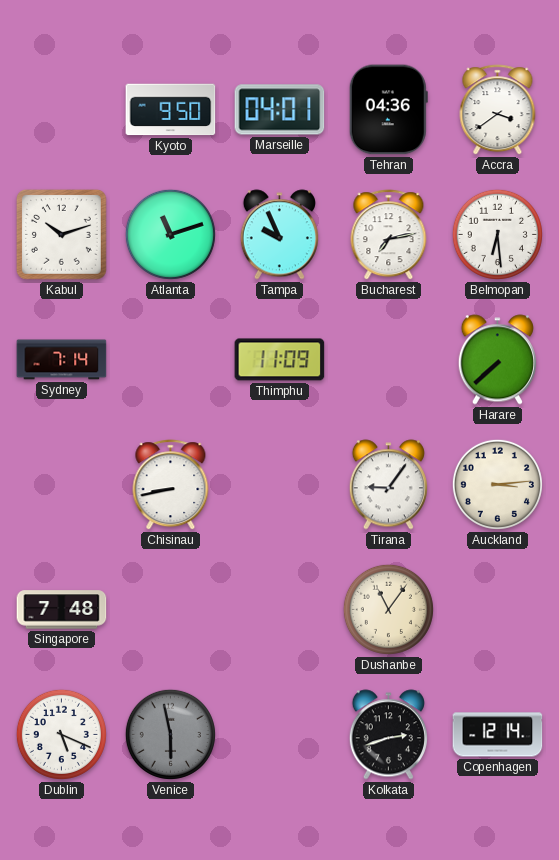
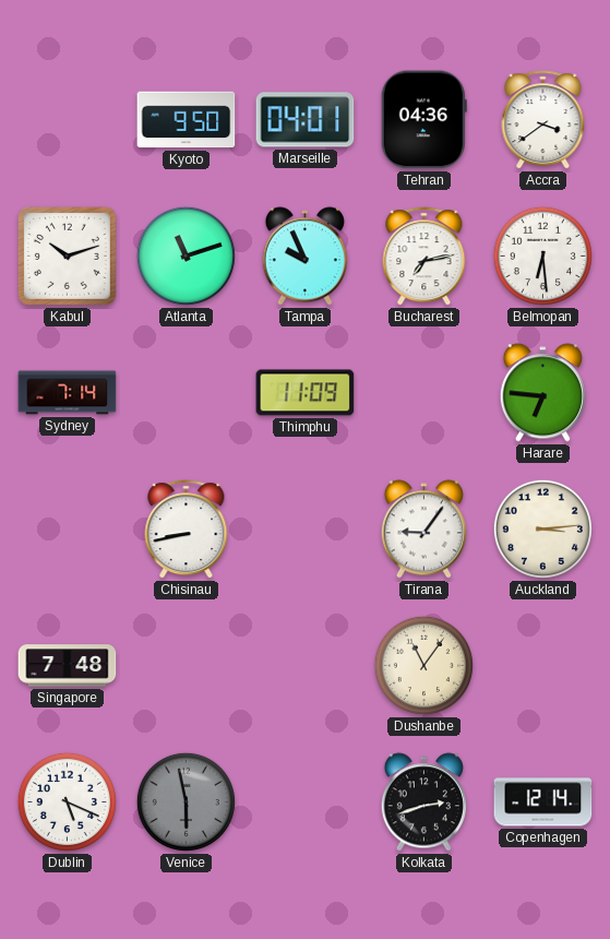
Harare: 7:38 -> 6:46
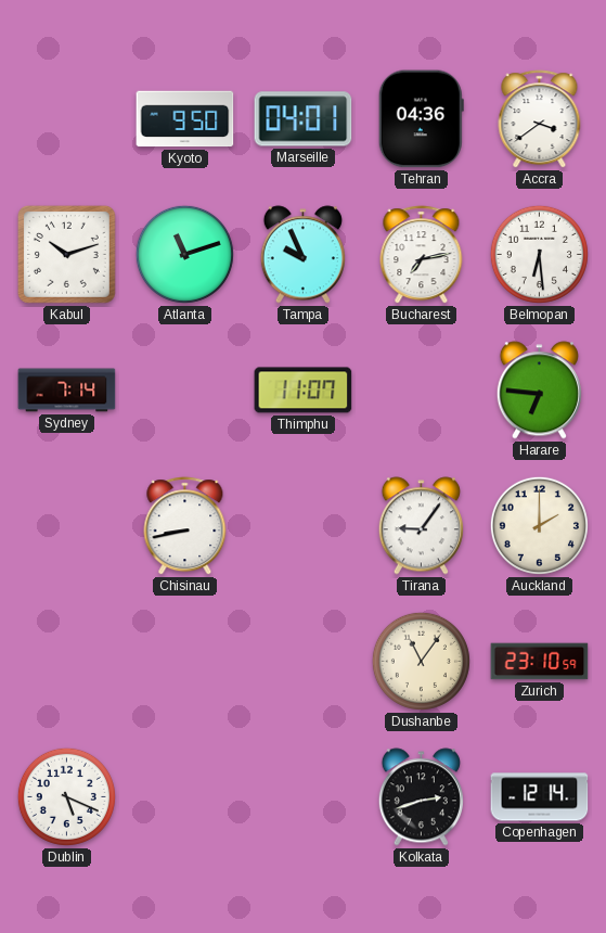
Thimphu: 11:09 -> 11:07
Auckland: 3:14 -> 2:00
Singapore: 7:48 -> none
Zurich: none -> 23:10
Venice: 5:58 -> none
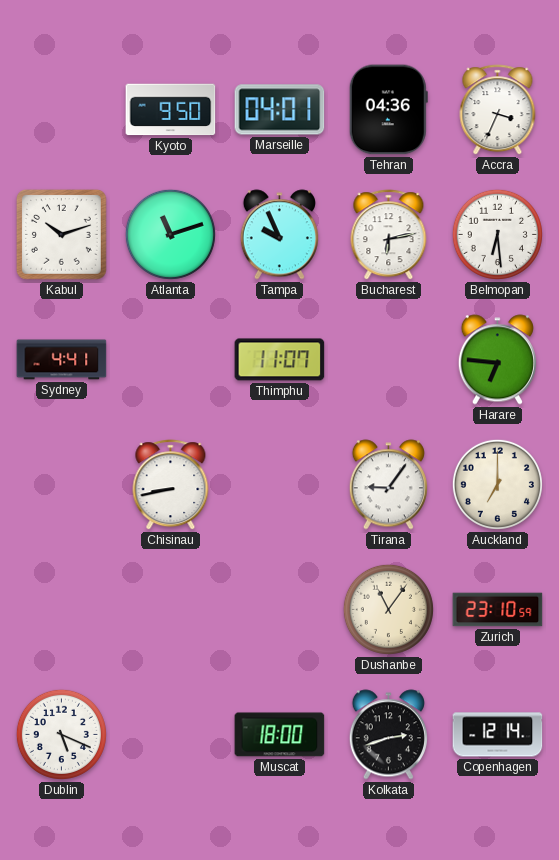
Accra: 3:39 -> 3:34
Bucharest: 7:13 -> 6:13
Sydney: 7:14 -> 4:41
Auckland: 2:00 -> 7:00
Muscat: none -> 18:00
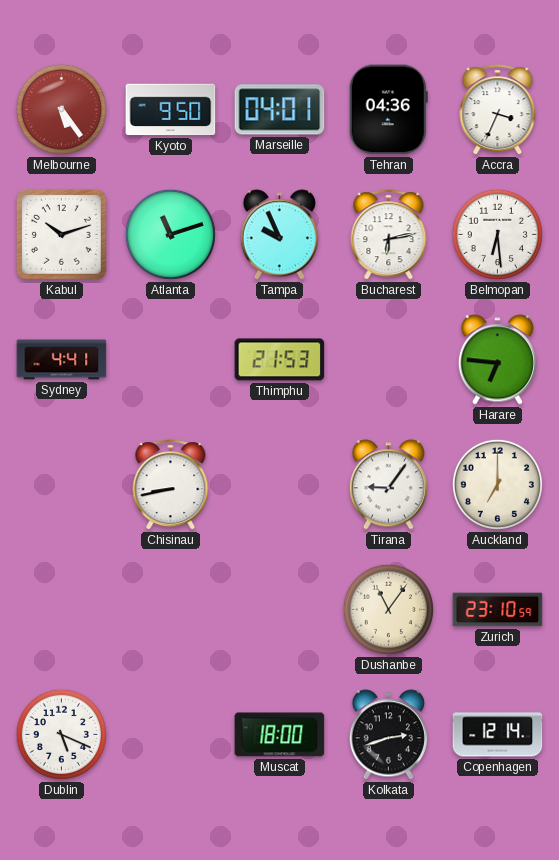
Melbourne: none -> 5:24
Thimphu: 11:07 -> 21:53
